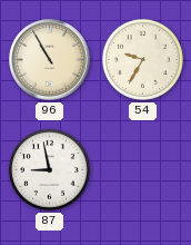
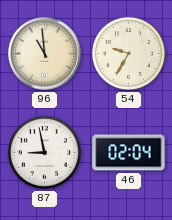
96: 10:55 -> 10:59
46: none -> 02:04
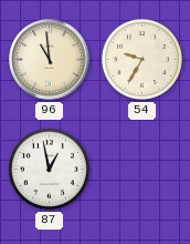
87: 8:58 -> 12:58
46: 02:04 -> none
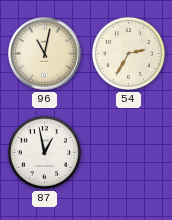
96: 10:59 -> 11:02
54: 9:35 -> 2:35
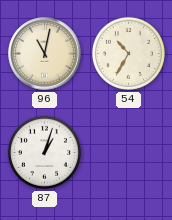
54: 2:35 -> 10:35
87: 12:58 -> 1:03
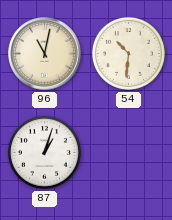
54: 10:35 -> 10:31
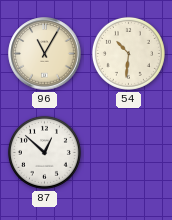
96: 11:02 -> 11:05
87: 1:03 -> 12:52
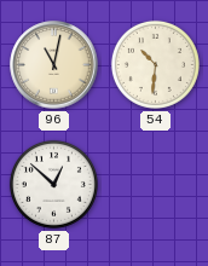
96: 11:05 -> 11:02
